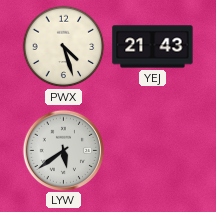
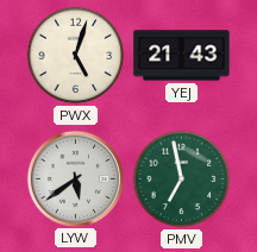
PWX: 4:27 -> 5:03
PMV: none -> 6:58
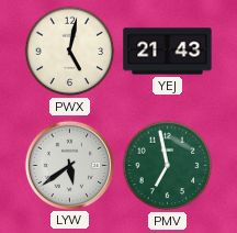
PWX: 5:03 -> 5:02
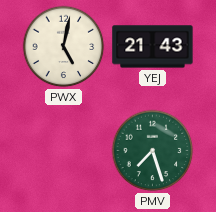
LYW: 5:39 -> none
PMV: 6:58 -> 7:27
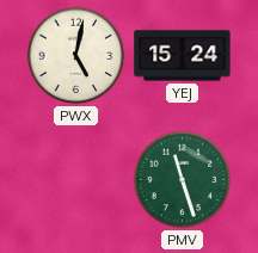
YEJ: 21:43 -> 15:24
PMV: 7:27 -> 11:27
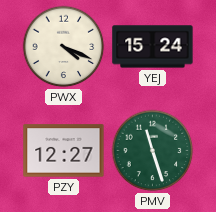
PWX: 5:02 -> 4:19
PZY: none -> 12:27
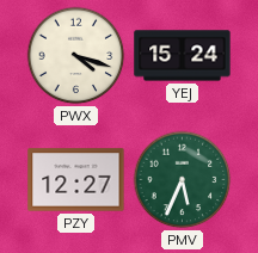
PWX: 4:19 -> 4:18
PMV: 11:27 -> 5:34
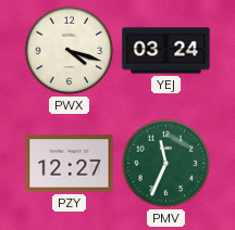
YEJ: 15:24 -> 03:24
PMV: 5:34 -> 11:34
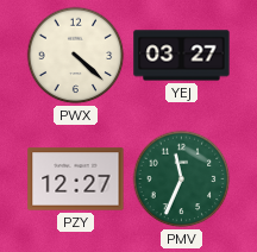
PWX: 4:18 -> 4:22
YEJ: 03:24 -> 03:27
